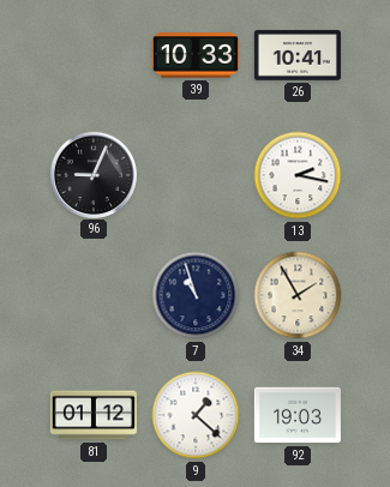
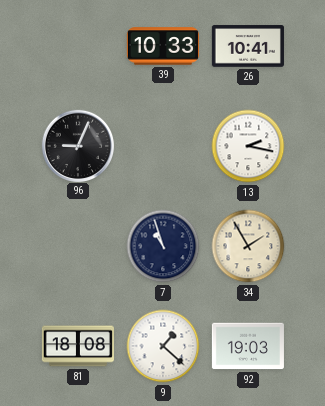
81: 01:12 -> 18:08
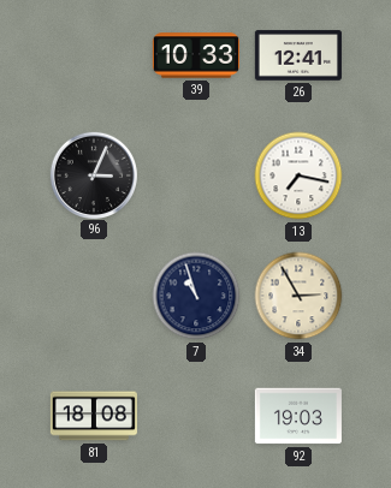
26: 10:41 -> 12:41
96: 9:04 -> 3:04
13: 2:17 -> 7:17
34: 1:55 -> 2:55
9: 1:22 -> none
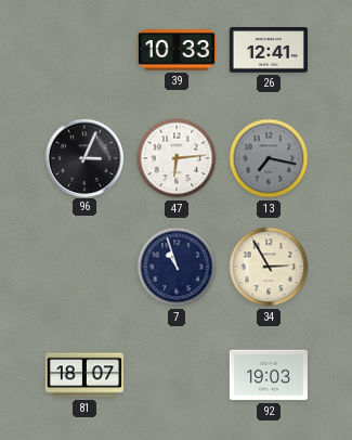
47: none -> 6:14
13 dial: white -> grey
81: 18:08 -> 18:07
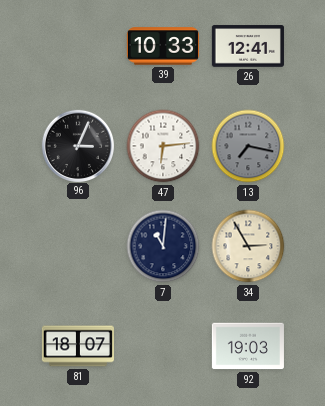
7: 10:57 -> 11:01
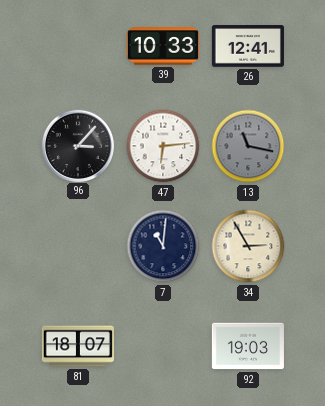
96: 3:04 -> 3:07
13: 7:17 -> 11:17
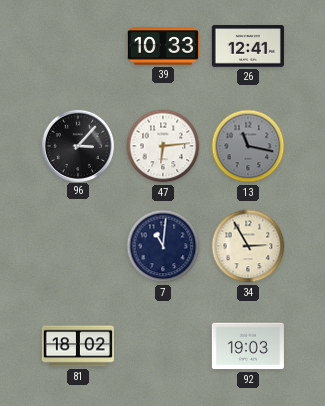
81: 18:07 -> 18:02
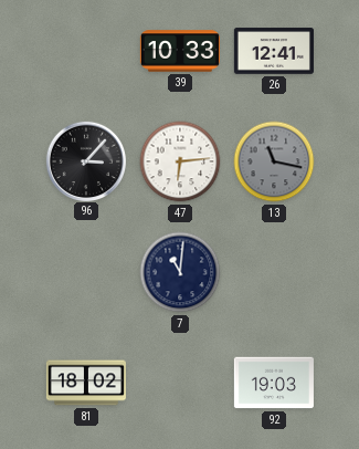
34: 2:55 -> none
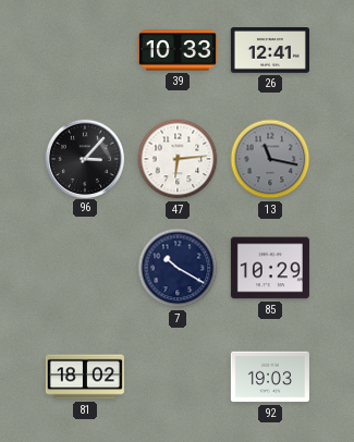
7: 11:01 -> 10:20
85: none -> 10:29
